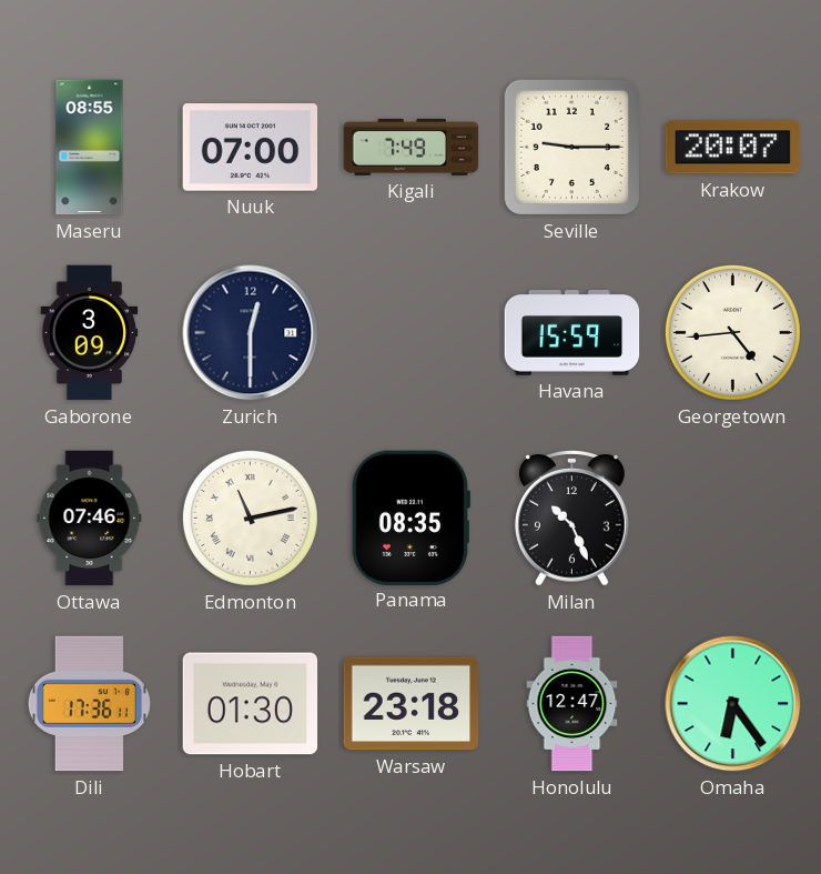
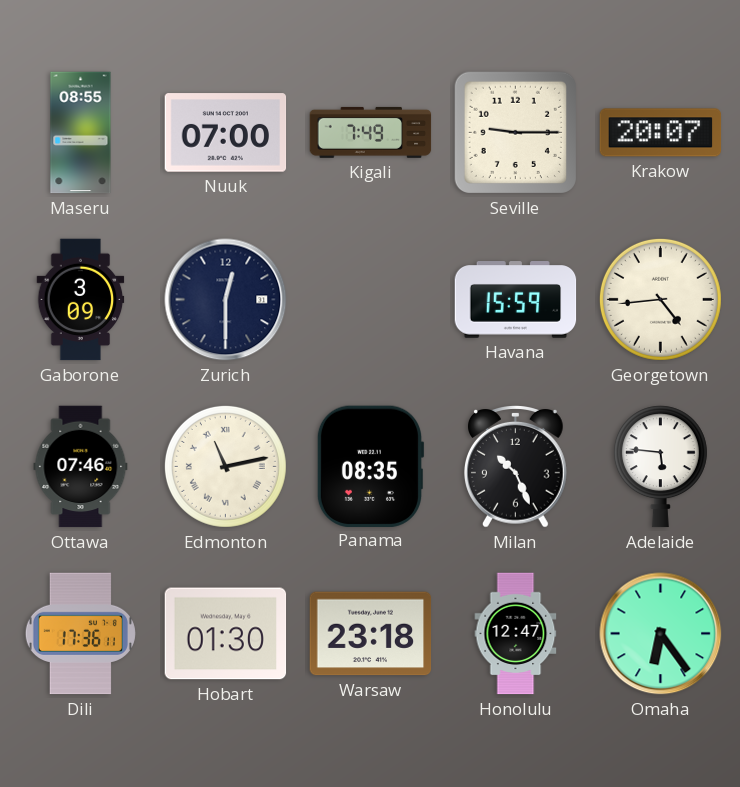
Adelaide: none -> 5:46
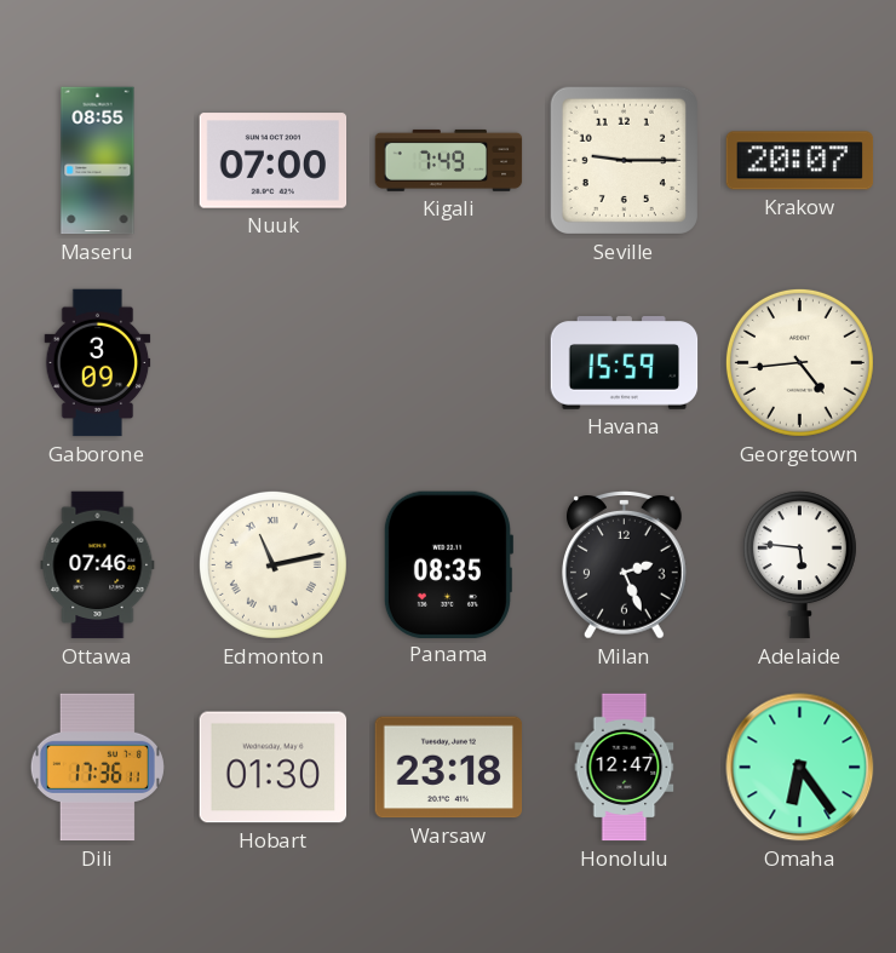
Zurich: 12:30 -> none
Milan: 10:26 -> 2:26
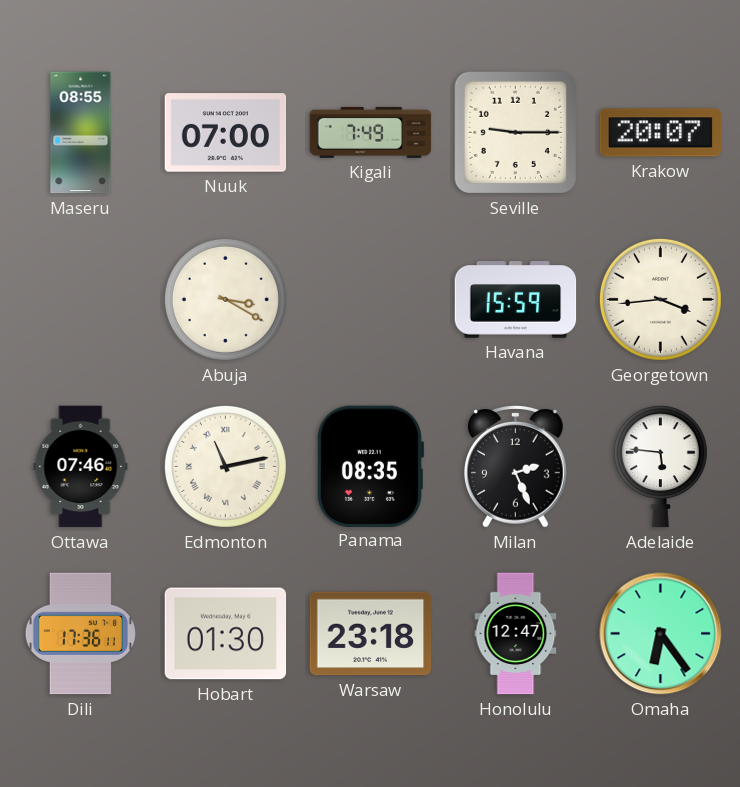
Gaborone: 3:09 -> none
Abuja: none -> 3:20
Georgetown: 4:44 -> 3:44
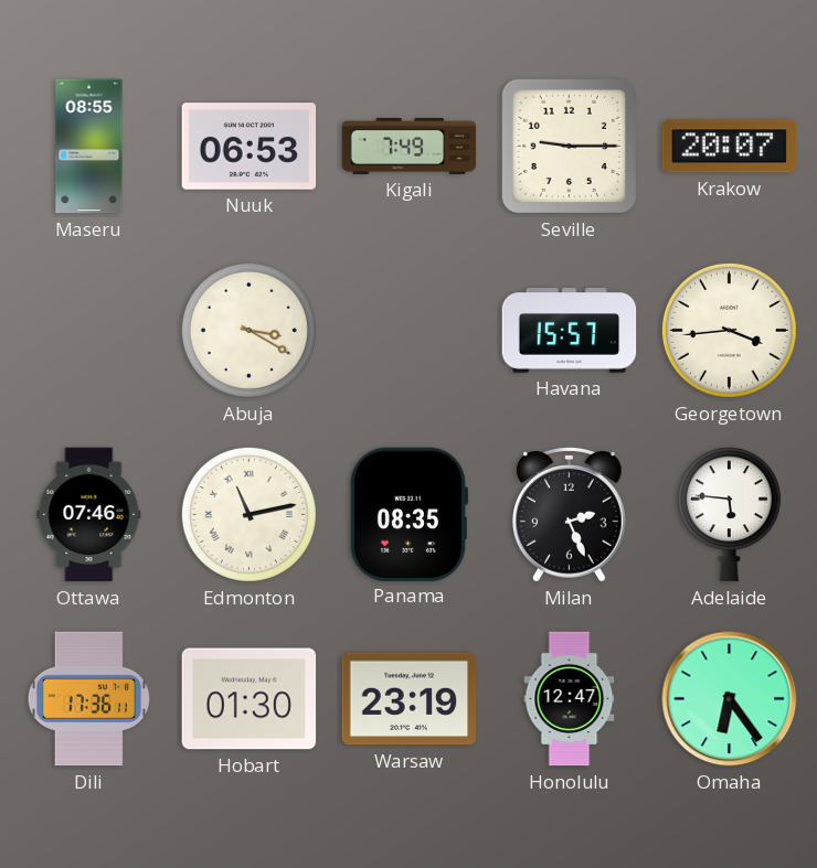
Nuuk: 07:00 -> 06:53
Havana: 15:59 -> 15:57
Warsaw: 23:18 -> 23:19
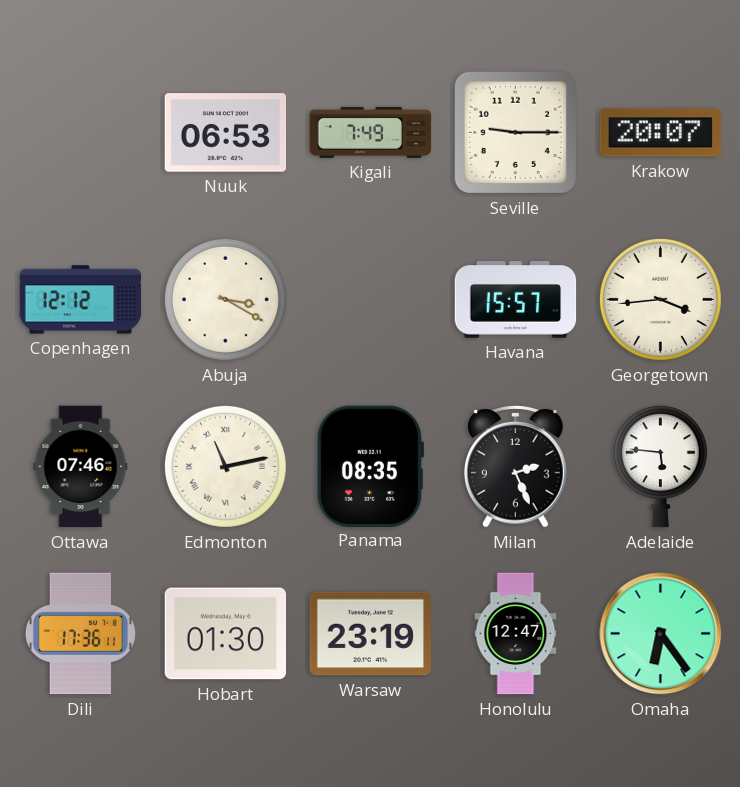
Maseru: 08:55 -> none
Copenhagen: none -> 12:12
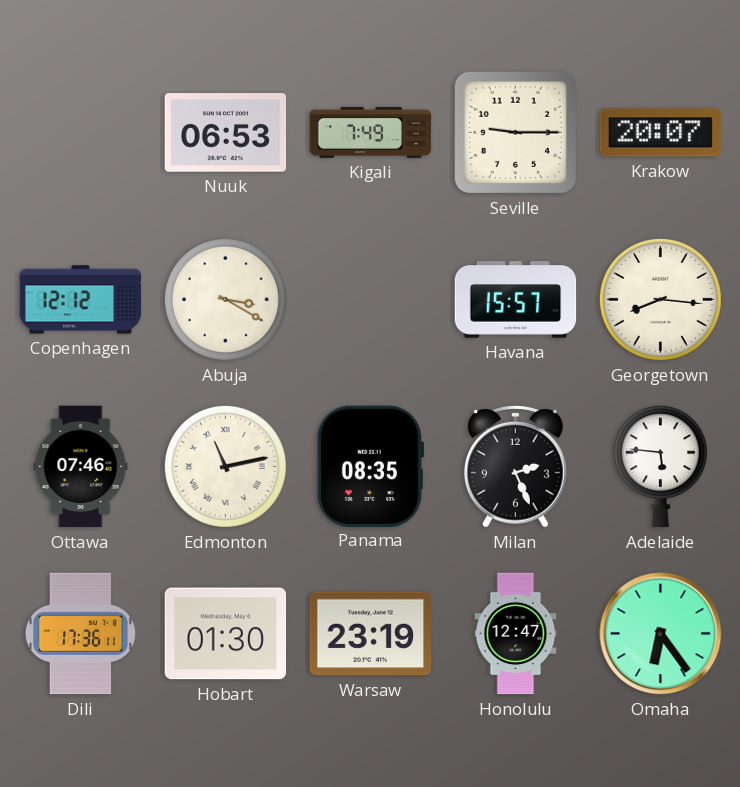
Georgetown: 3:44 -> 8:16
